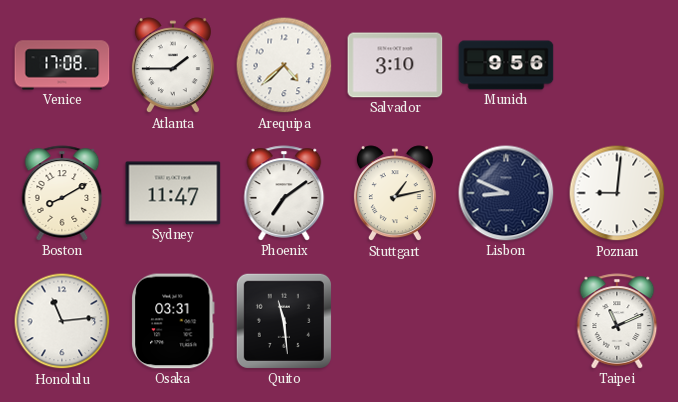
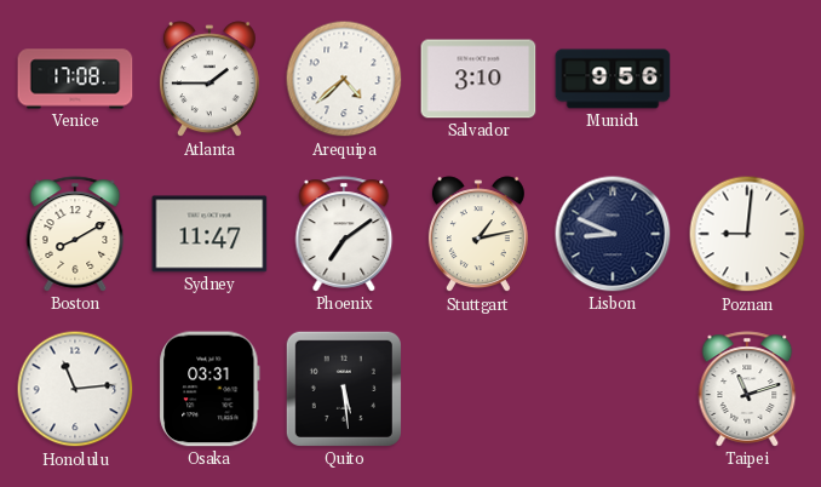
Quito: 11:29 -> 5:29
Taipei: 11:11 -> 11:12
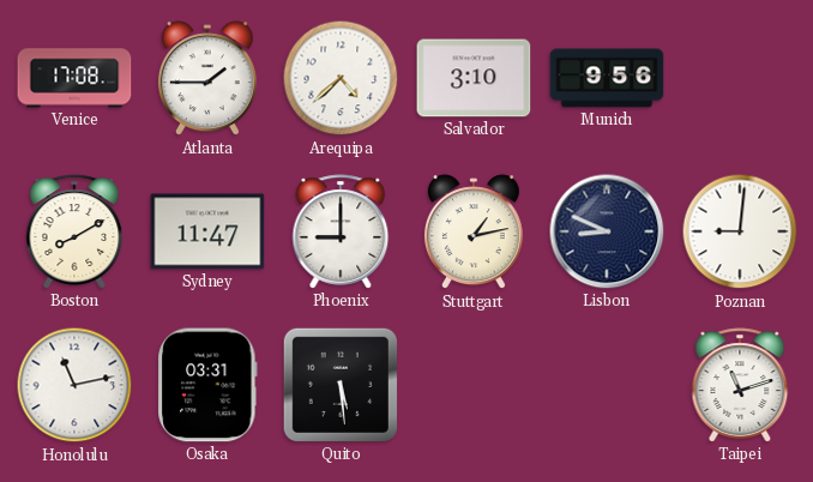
Phoenix: 7:09 -> 9:00
Honolulu: 11:14 -> 11:13
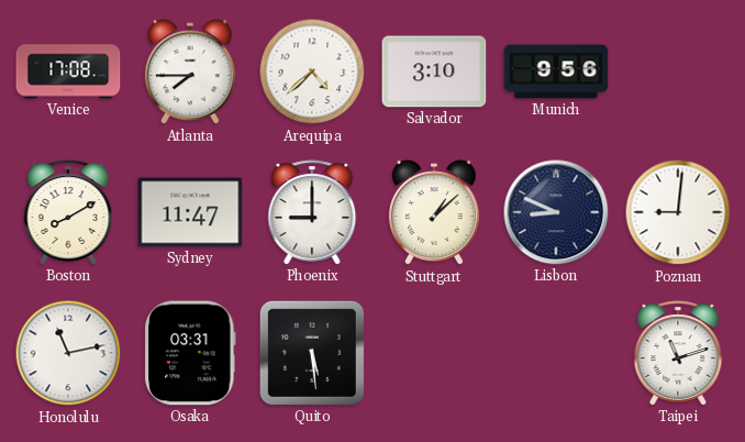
Atlanta: 1:45 -> 7:45
Stuttgart: 1:13 -> 1:08
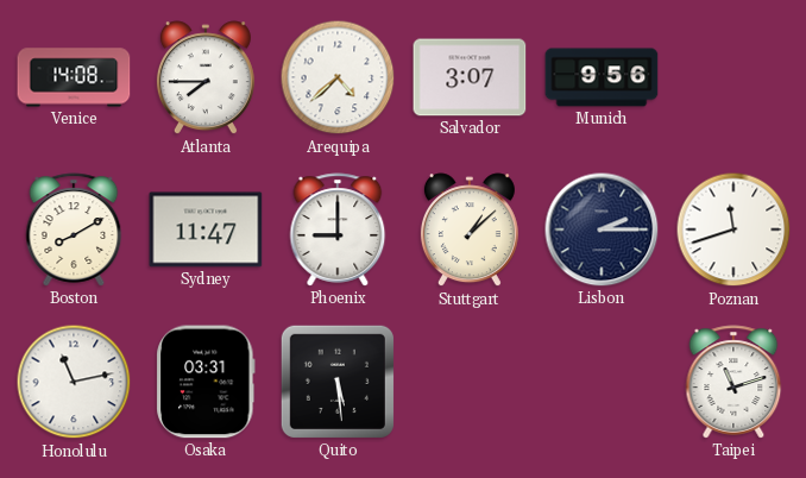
Venice: 17:08 -> 14:08
Salvador: 3:10 -> 3:07
Lisbon: 8:49 -> 2:15
Poznan: 9:01 -> 11:42
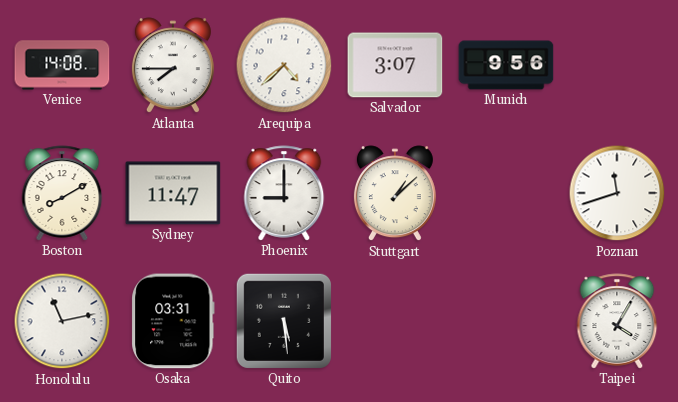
Lisbon: 2:15 -> none
Taipei: 11:12 -> 4:05
